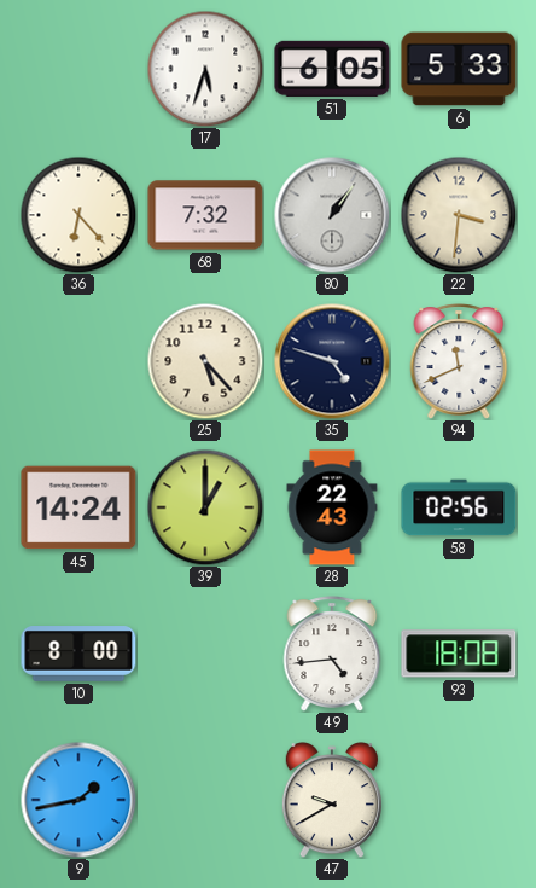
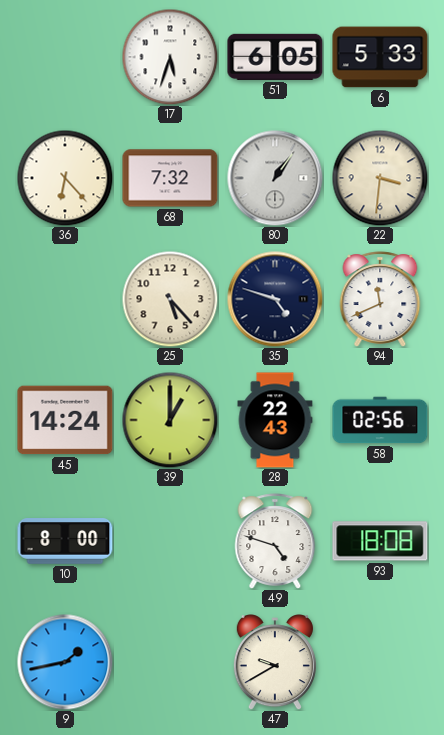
49: 4:44 -> 4:48
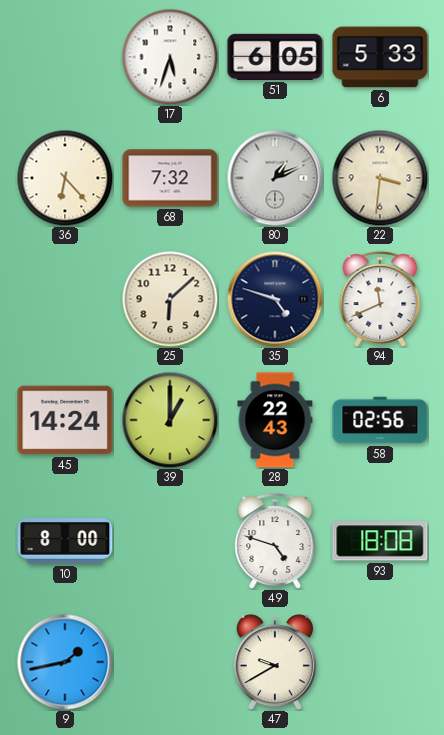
80: 1:06 -> 1:11
25: 5:23 -> 6:08
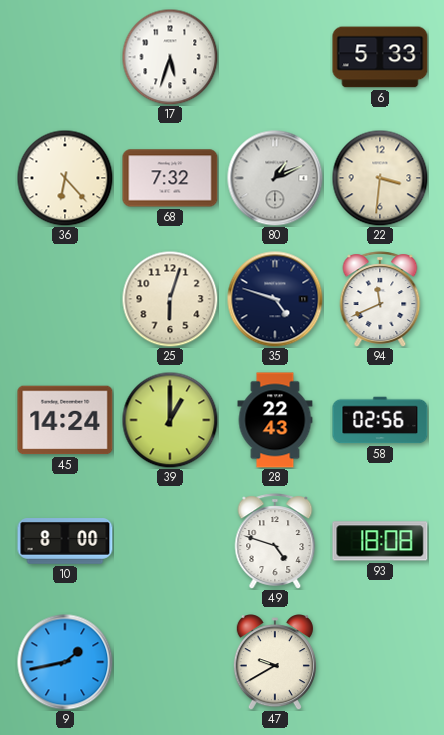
51: 6:05 -> none
25: 6:08 -> 6:03
